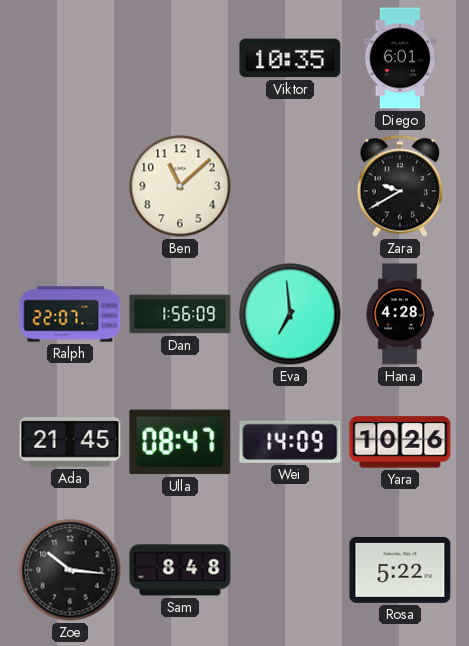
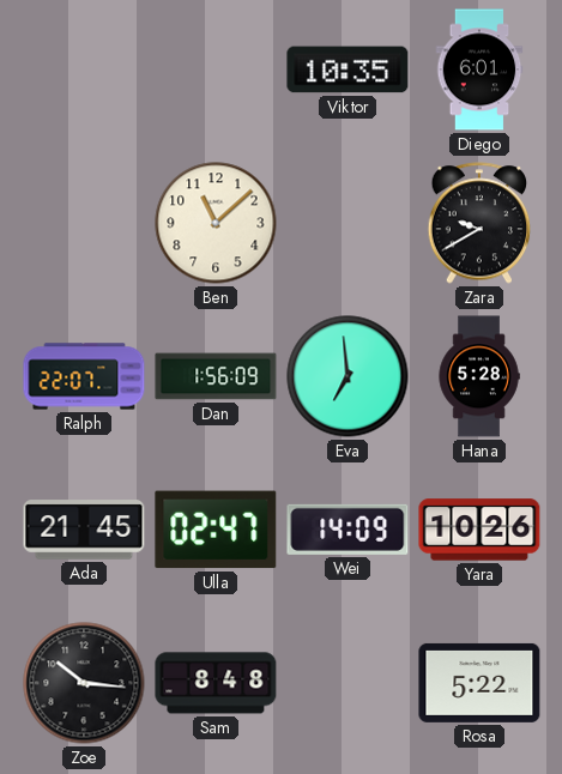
Hana: 4:28 -> 5:28
Ulla: 08:47 -> 02:47
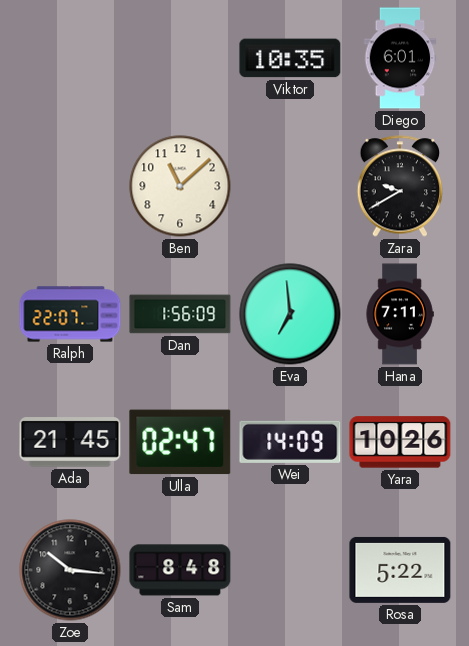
Hana: 5:28 -> 7:11
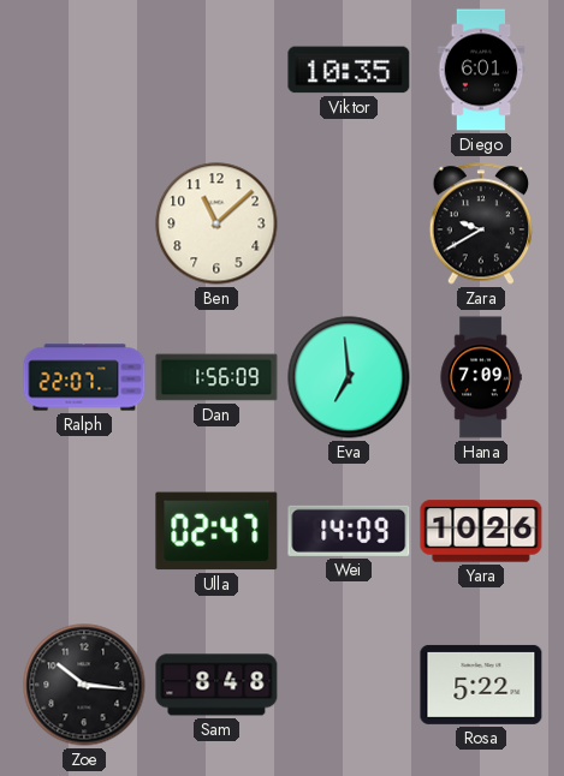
Hana: 7:11 -> 7:09
Ada: 21:45 -> none
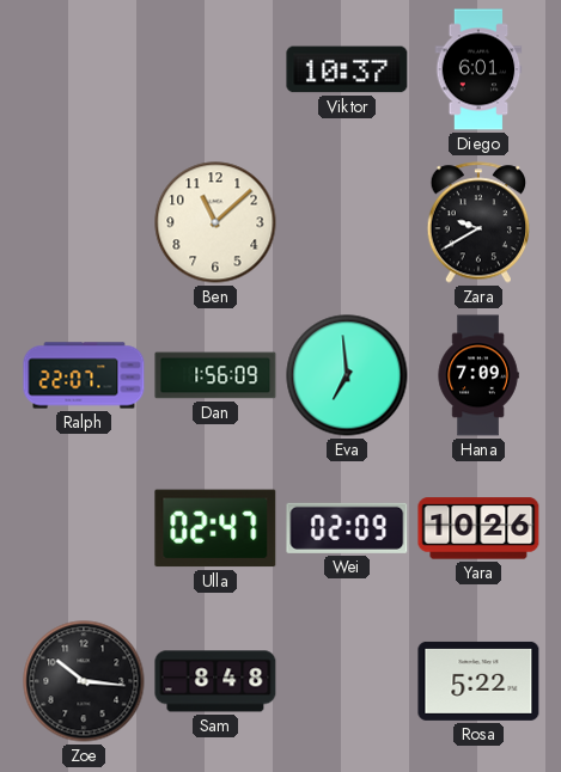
Viktor: 10:35 -> 10:37
Wei: 14:09 -> 02:09
